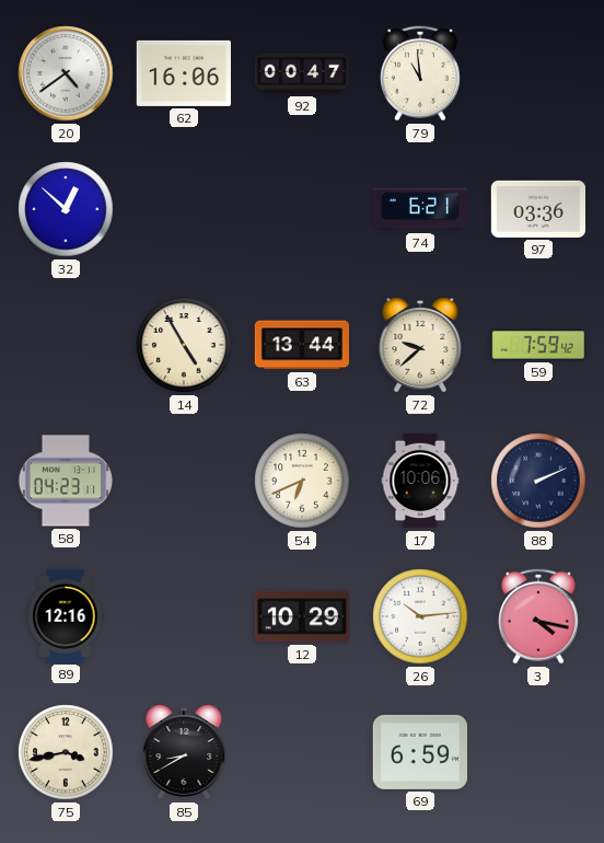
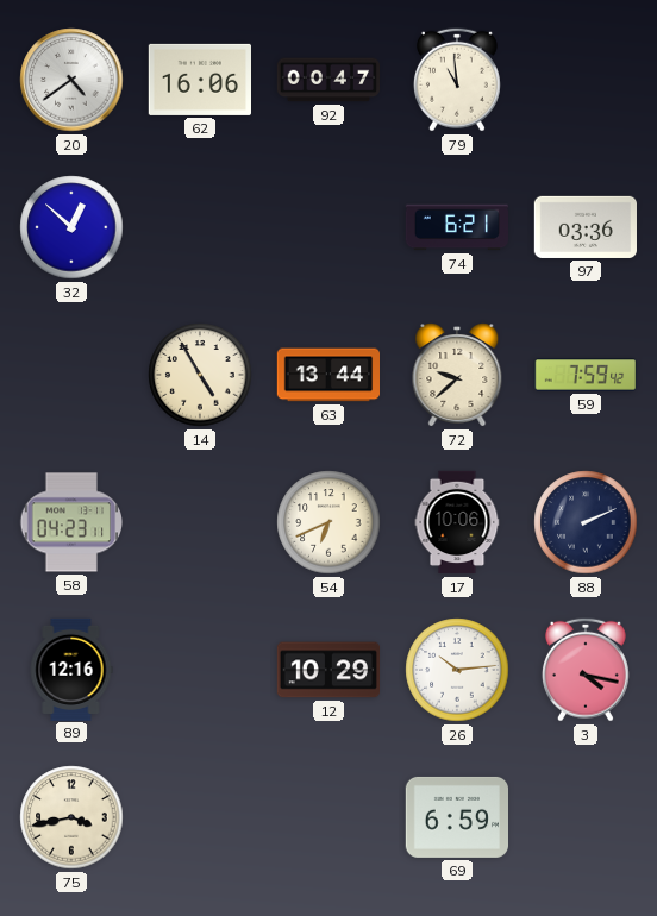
85: 8:40 -> none
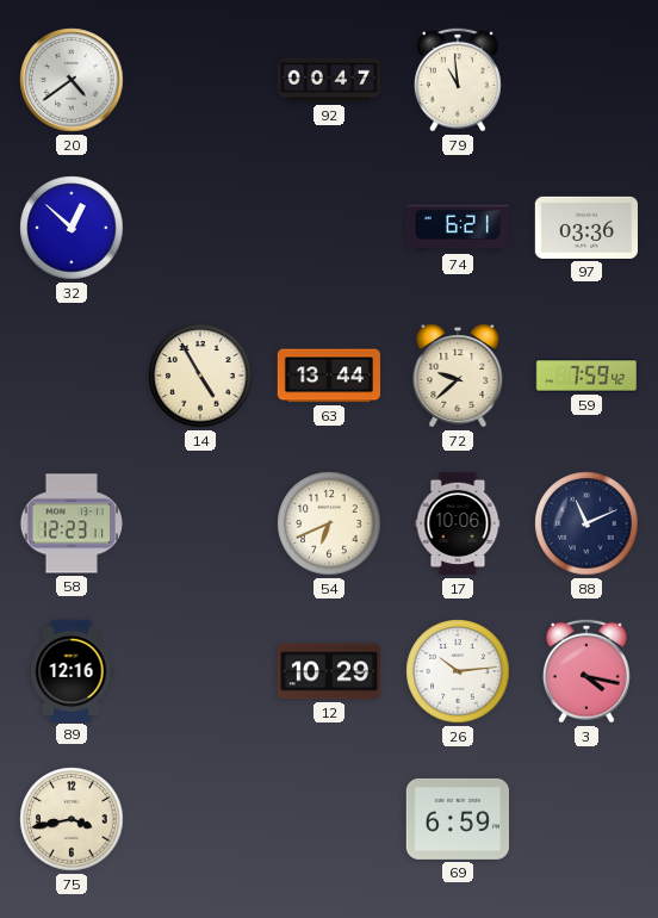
62: 16:06 -> none
58: 04:23 -> 12:23
88: 2:11 -> 11:11
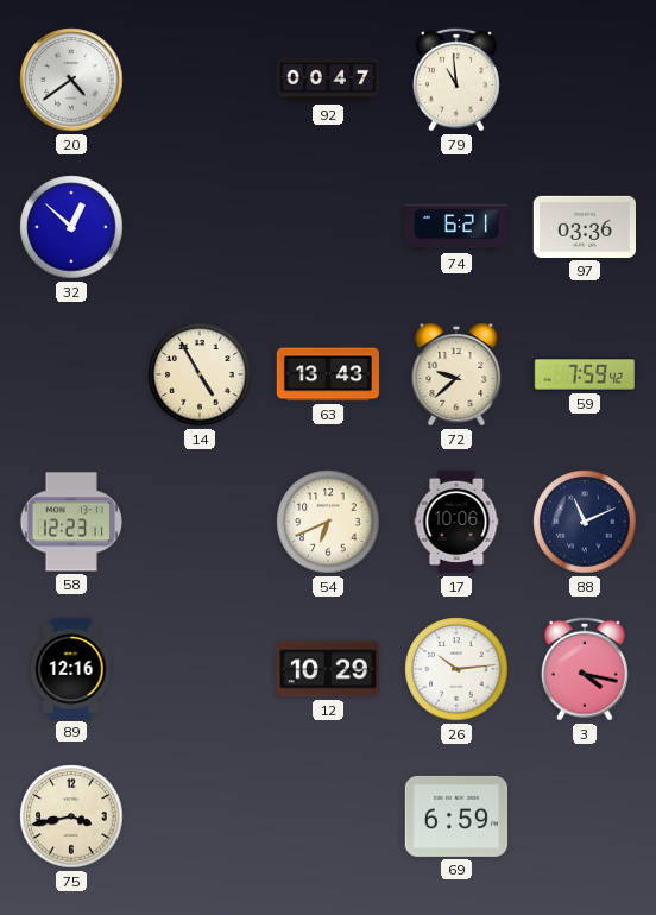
63: 13:44 -> 13:43
